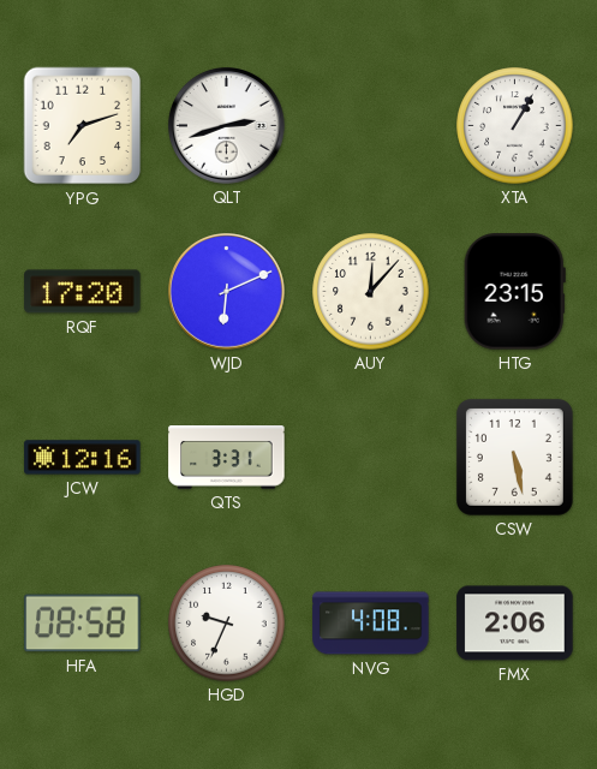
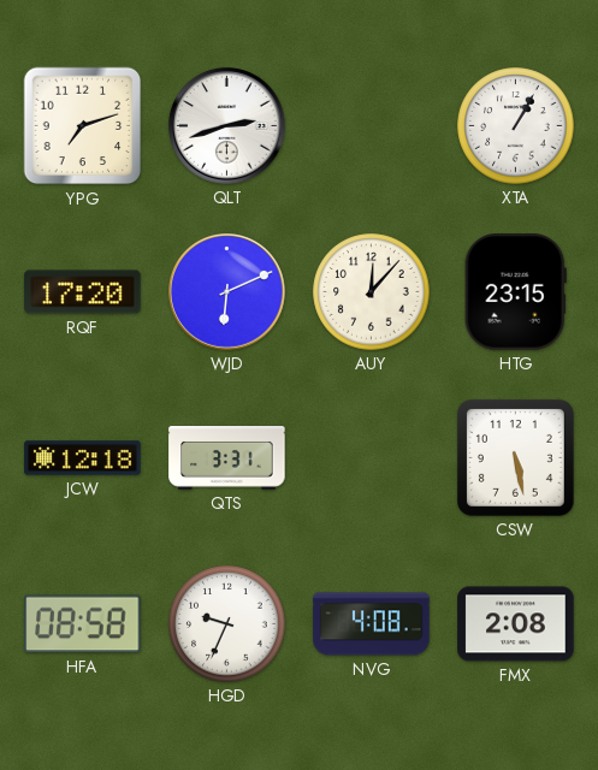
JCW: 12:16 -> 12:18
FMX: 2:06 -> 2:08
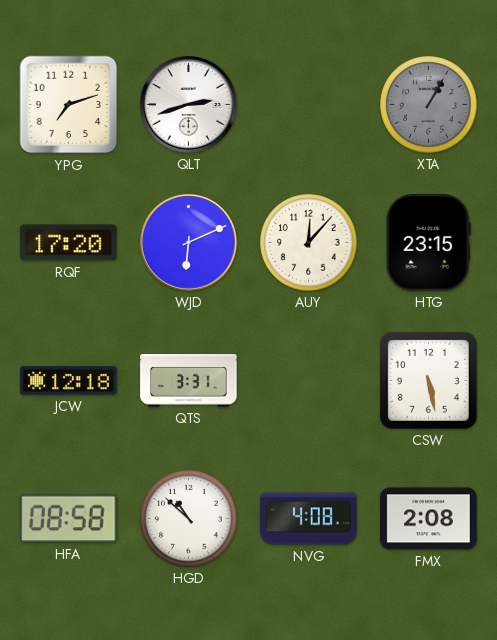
XTA dial: white -> grey
HGD: 9:34 -> 10:52
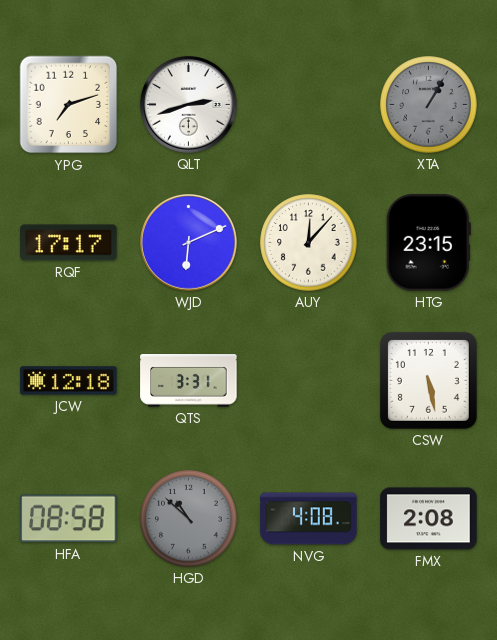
RQF: 17:20 -> 17:17
HGD dial: white -> grey
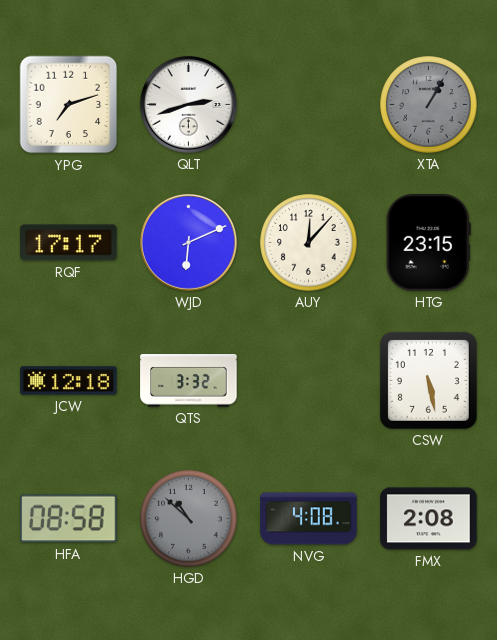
QTS: 3:31 -> 3:32
